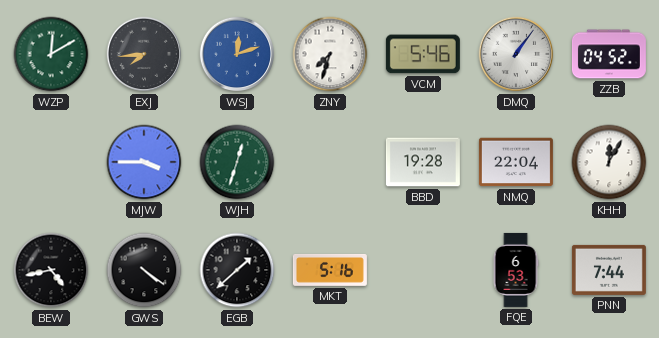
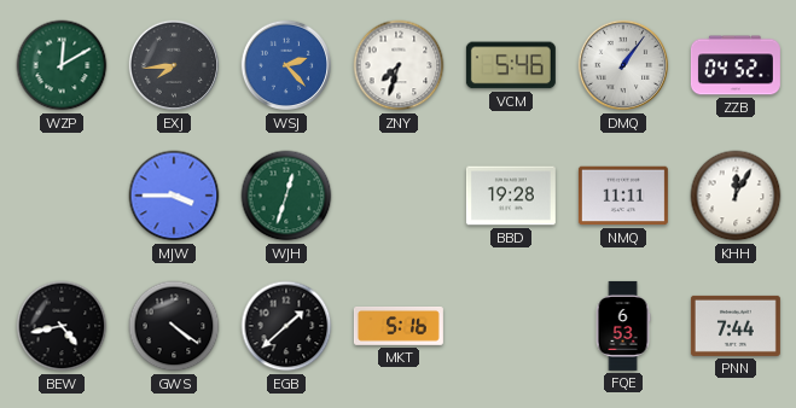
WSJ: 12:12 -> 2:23
NMQ: 22:04 -> 11:11
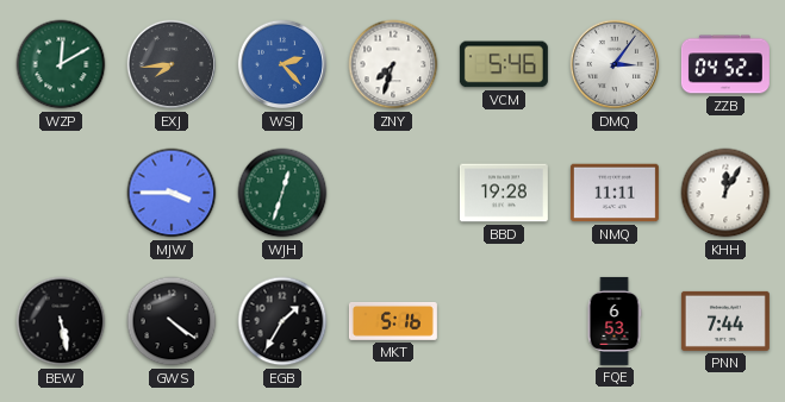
DMQ: 1:06 -> 3:06
BEW: 4:43 -> 5:28
EGB: 1:38 -> 1:35
